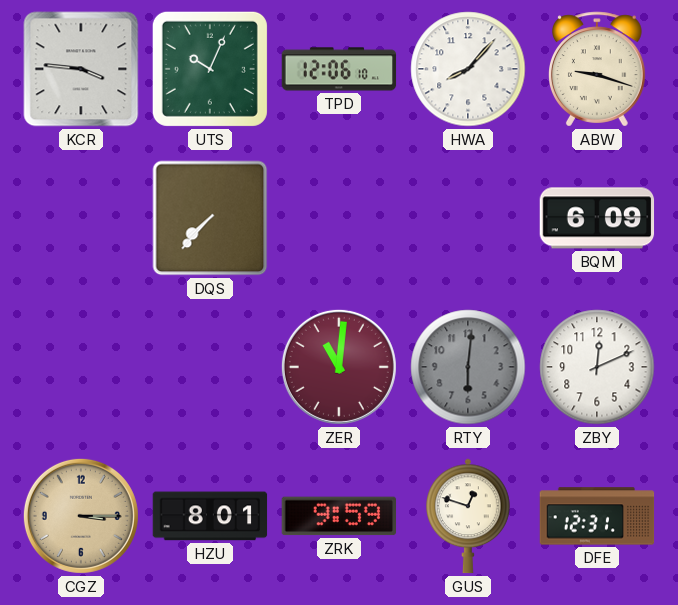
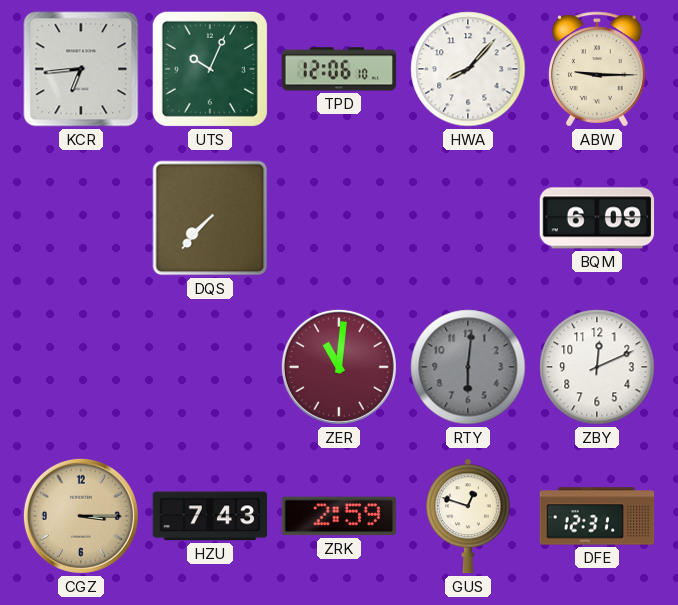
KCR: 3:46 -> 6:44
ABW: 9:18 -> 9:15
HZU: 8:01 -> 7:43
ZRK: 9:59 -> 2:59
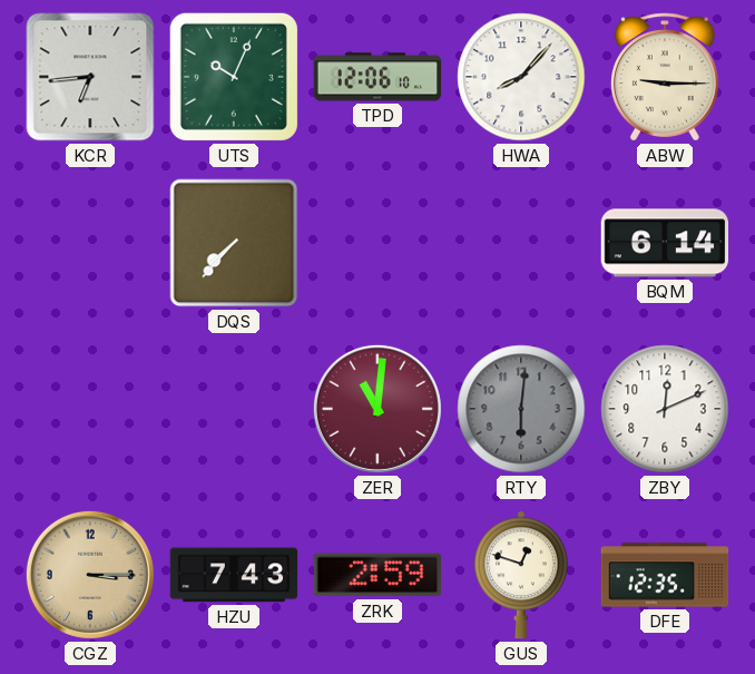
BQM: 6:09 -> 6:14
DFE: 12:31 -> 12:35
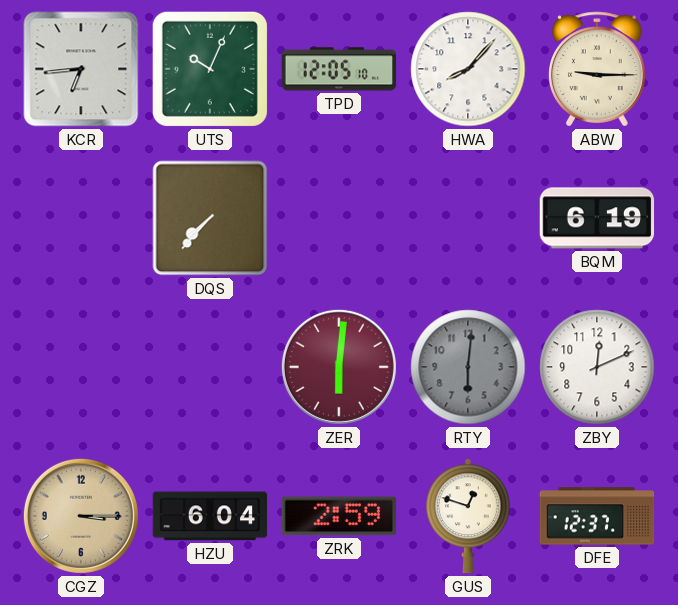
TPD: 12:06 -> 12:05
BQM: 6:14 -> 6:19
ZER: 11:01 -> 6:01
HZU: 7:43 -> 6:04
DFE: 12:35 -> 12:37
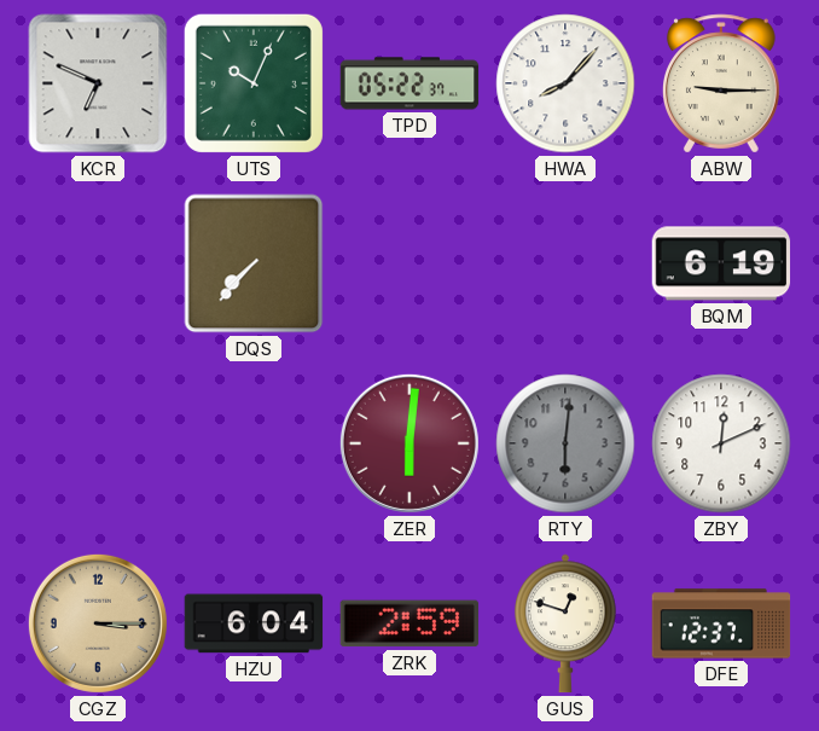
KCR: 6:44 -> 6:49
TPD: 12:05 -> 05:22
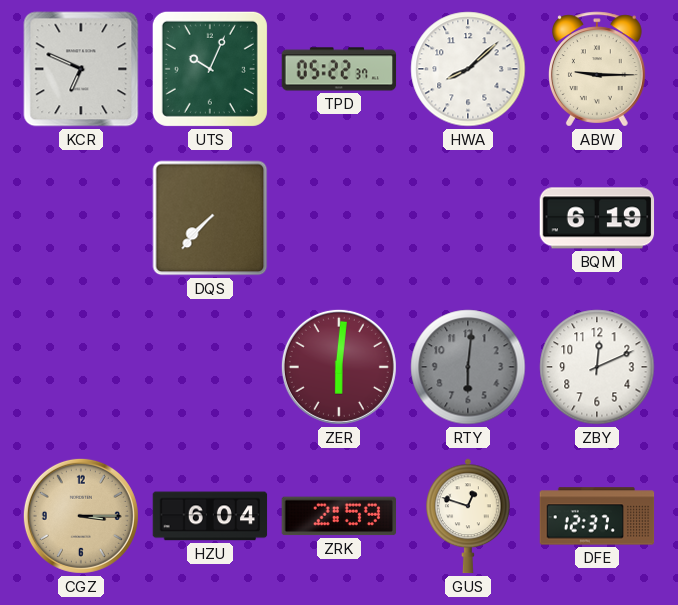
HWA: 8:07 -> 8:08
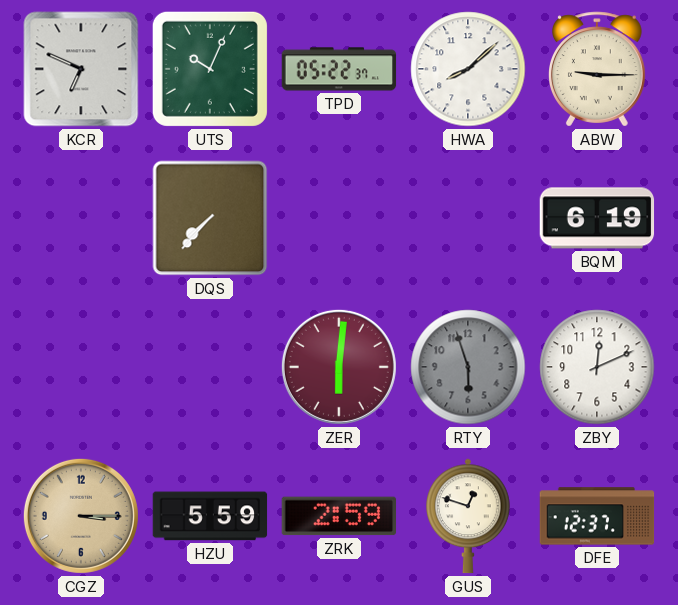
RTY: 6:01 -> 5:57
HZU: 6:04 -> 5:59
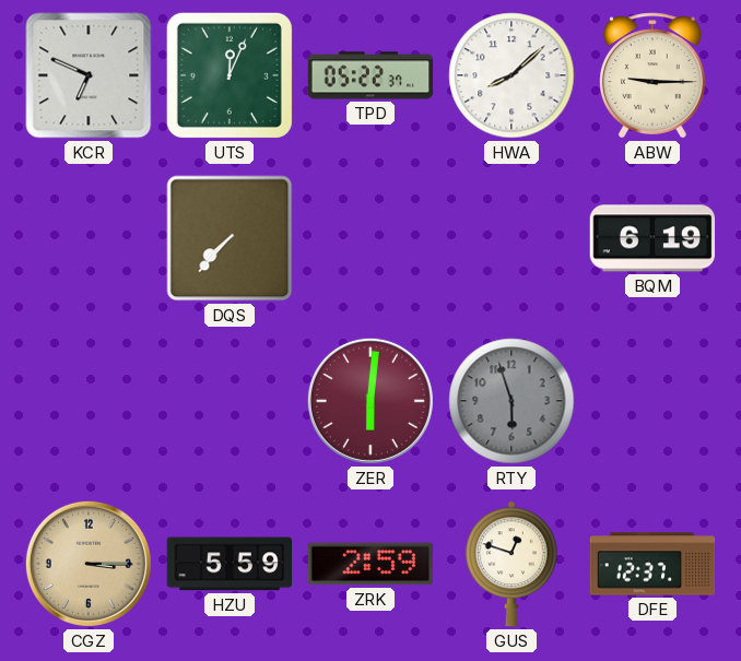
UTS: 10:04 -> 12:04
ZBY: 12:11 -> none
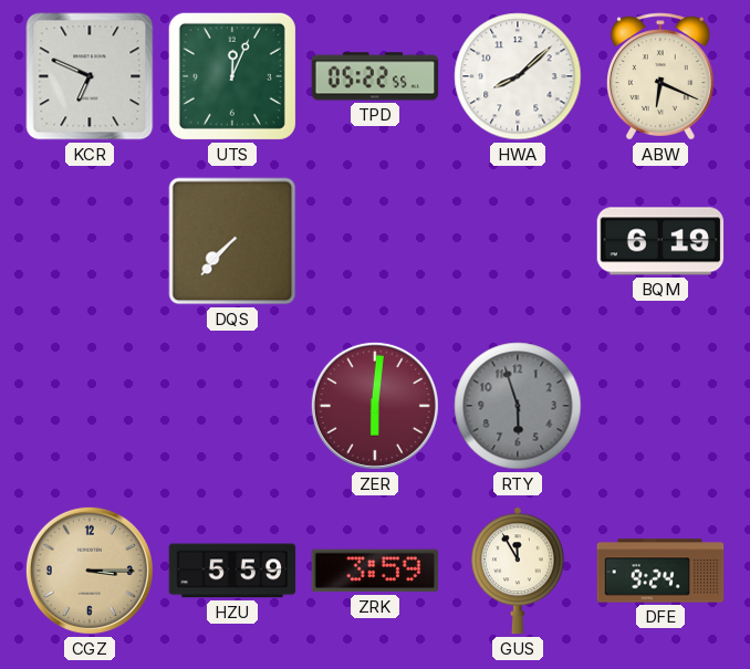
TPD: 05:22:37 -> 05:22:55
ABW: 9:15 -> 6:19
ZRK: 2:59 -> 3:59
GUS: 12:48 -> 11:55
DFE: 12:37 -> 9:24
